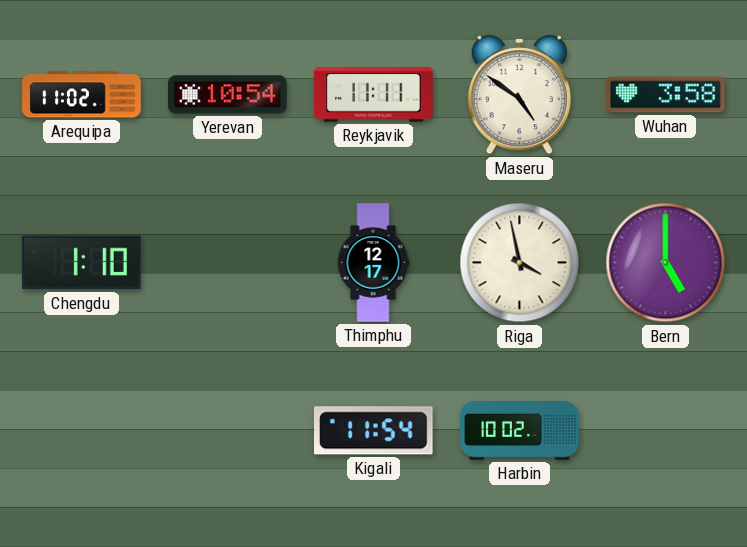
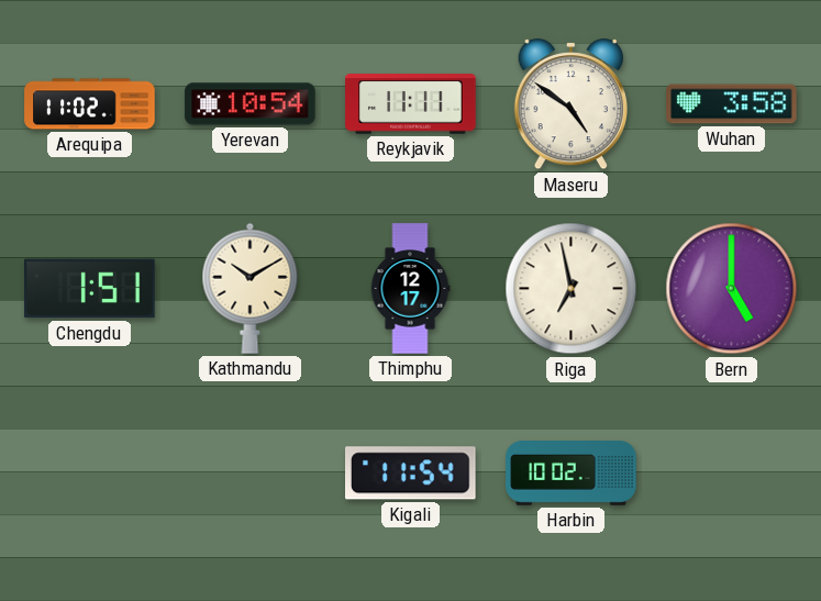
Chengdu: 1:10 -> 1:51
Kathmandu: none -> 10:10
Riga: 3:58 -> 6:58
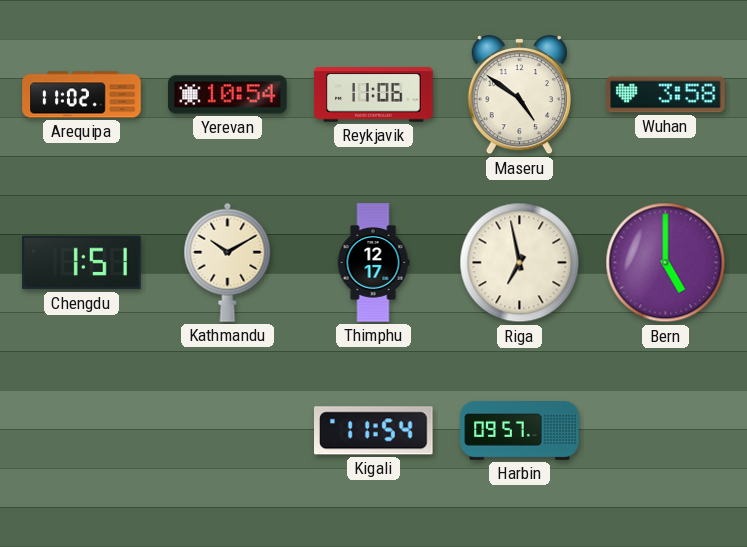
Reykjavik: 11:11 -> 11:06
Harbin: 10:02 -> 09:57
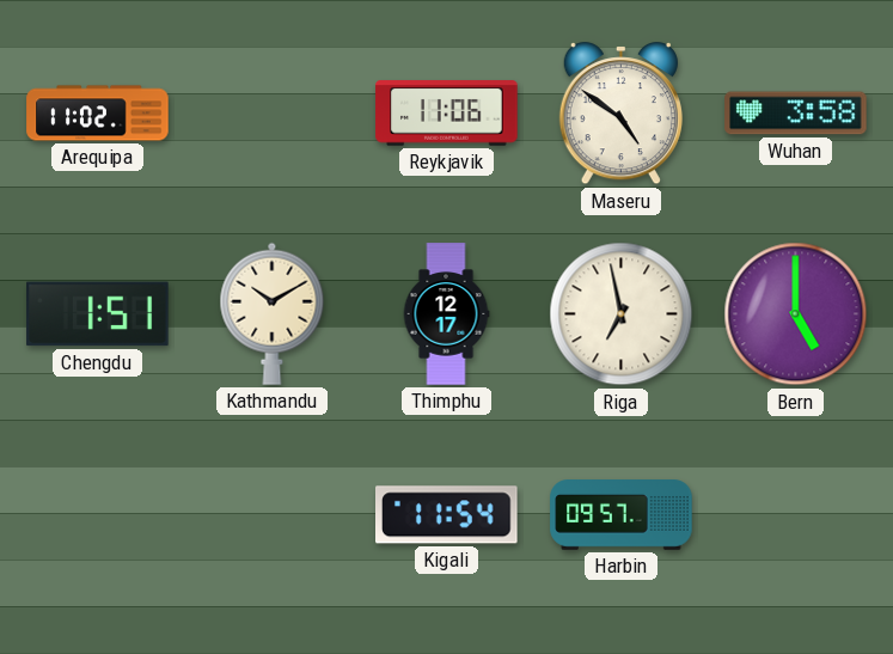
Yerevan: 10:54 -> none
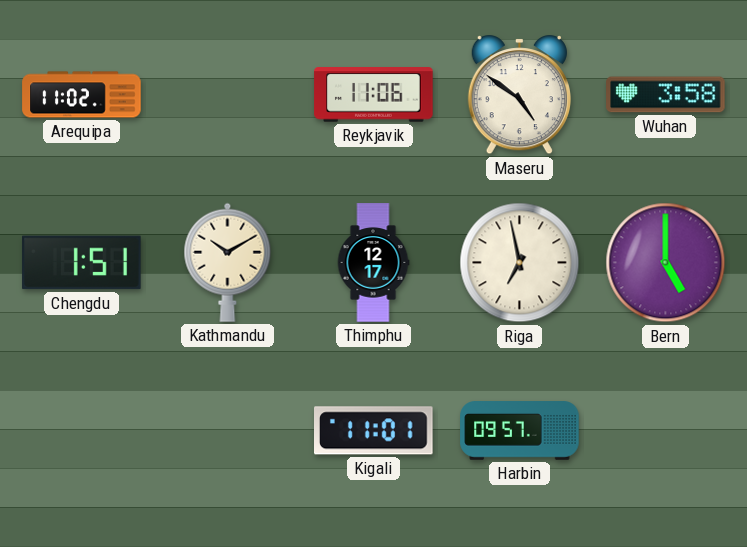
Kigali: 11:54 -> 11:01
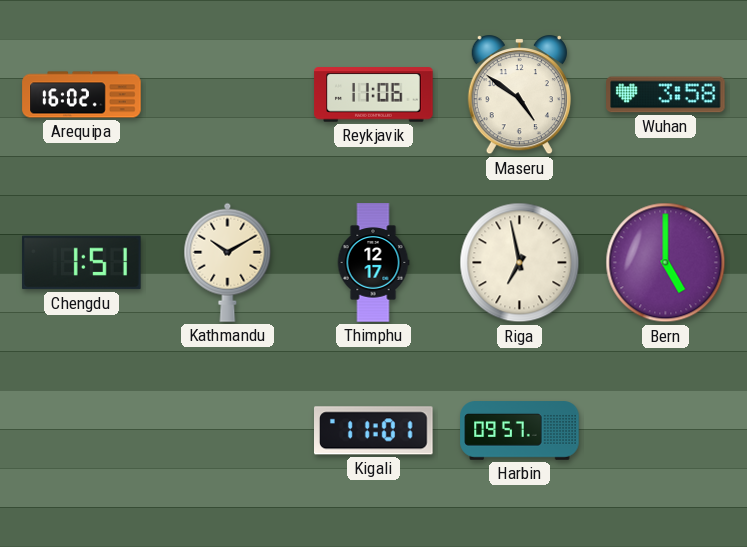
Arequipa: 11:02 -> 16:02
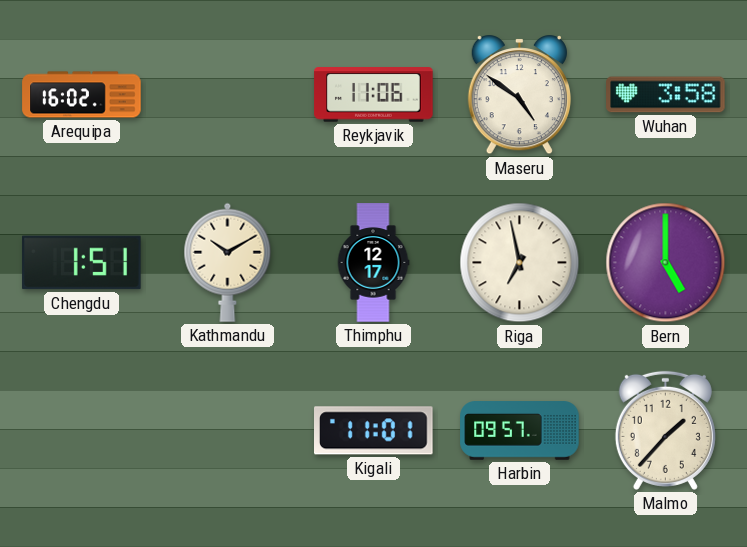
Malmo: none -> 1:37
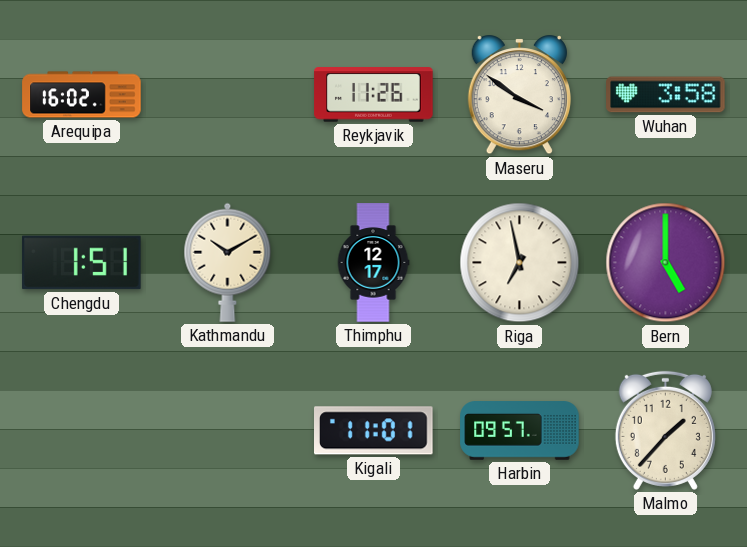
Reykjavik: 11:06 -> 11:26
Maseru: 4:51 -> 3:51
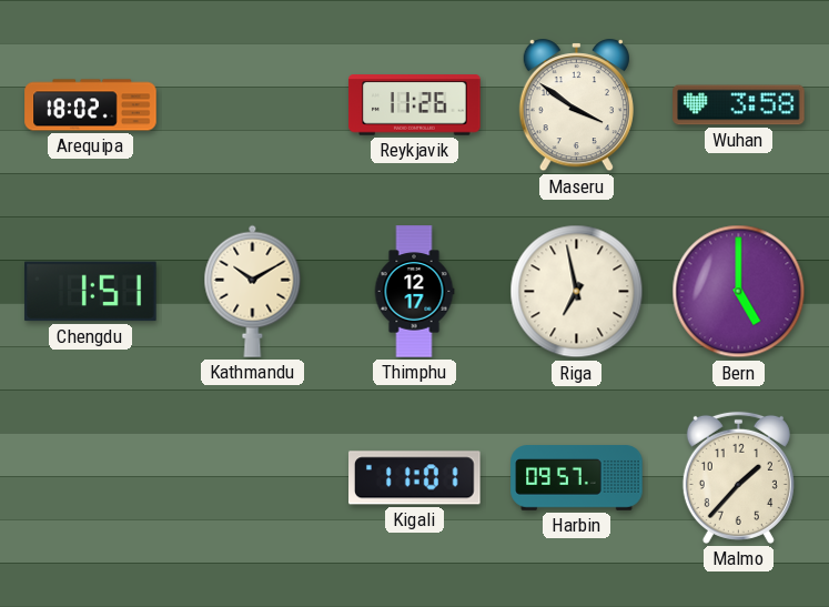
Arequipa: 16:02 -> 18:02
